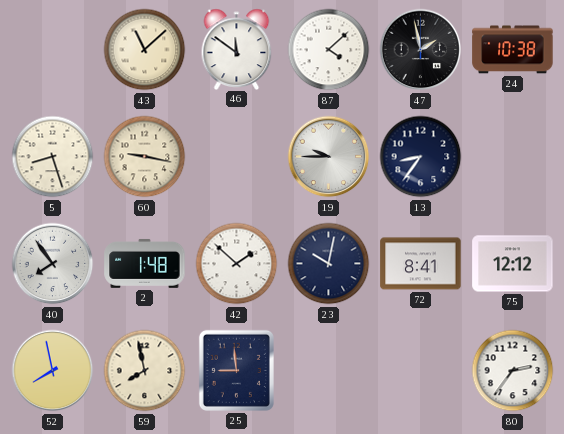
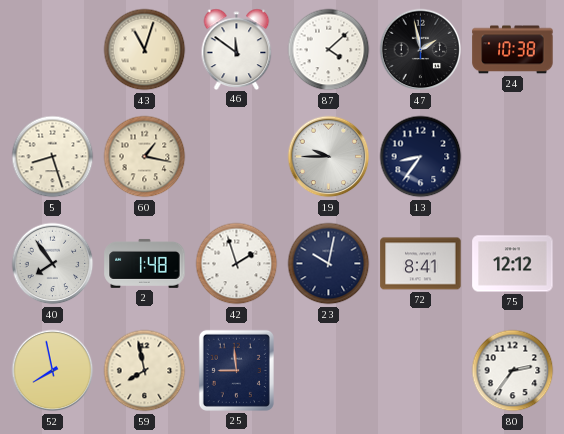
43: 11:08 -> 11:03
60: 9:17 -> 1:17
42: 1:52 -> 1:57
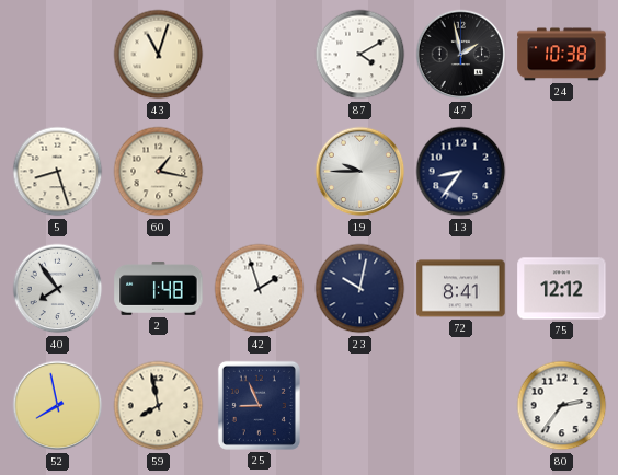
46: 11:51 -> none
87: 4:08 -> 4:10
25: 8:59 -> 8:56
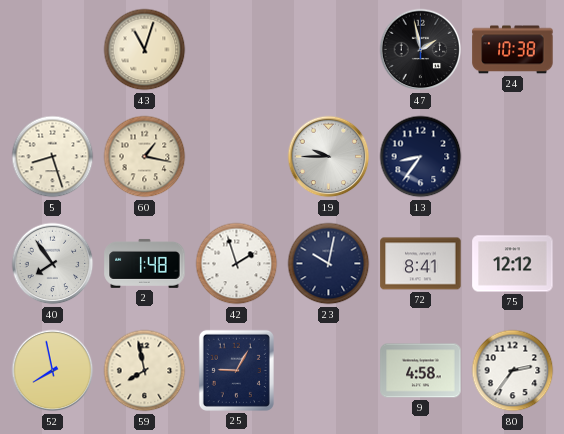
87: 4:10 -> none
25: 8:56 -> 9:05
9: none -> 4:58
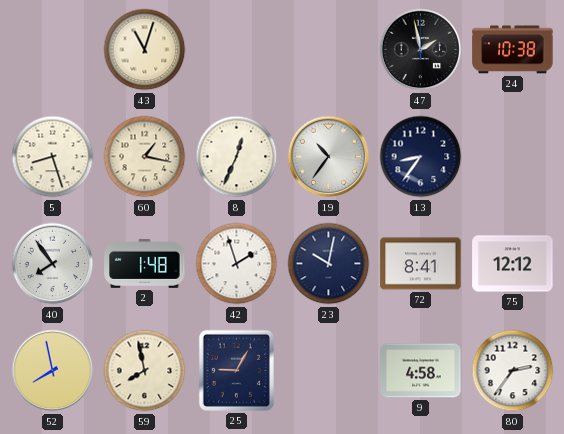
8: none -> 12:34
19: 9:45 -> 10:36
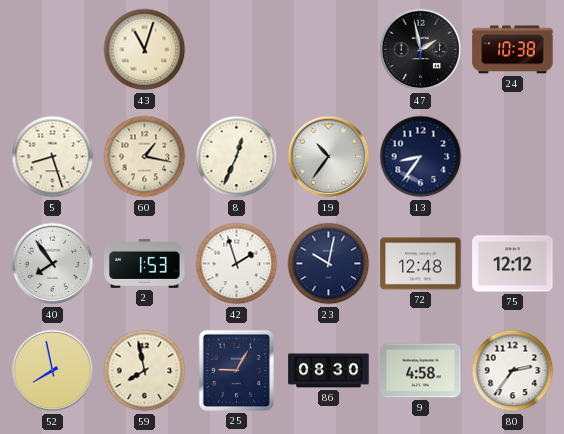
2: 1:48 -> 1:53
72: 8:41 -> 12:48
86: none -> 08:30
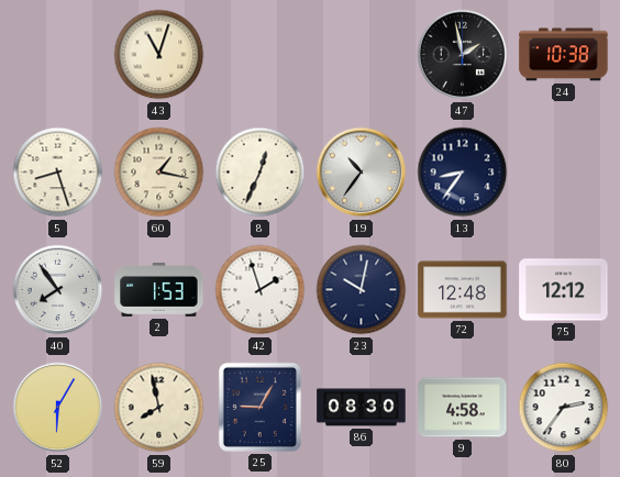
52: 7:58 -> 6:05
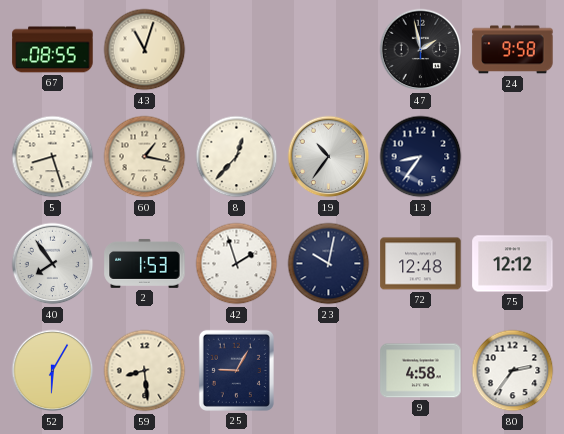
67: none -> 08:55
24: 10:38 -> 9:58
8: 12:34 -> 12:37
59: 7:58 -> 8:29
86: 08:30 -> none
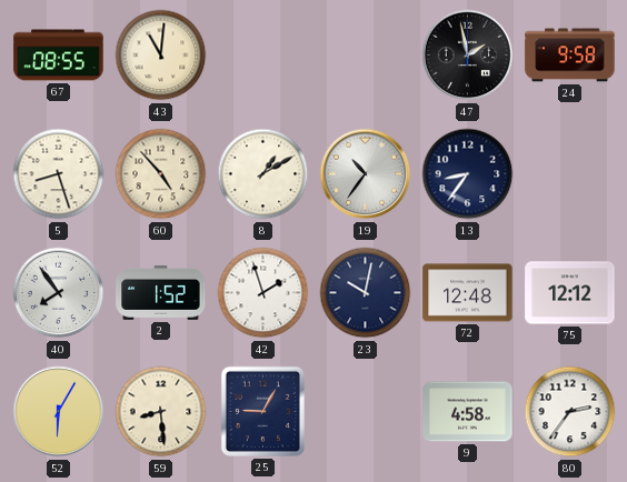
43: 11:03 -> 11:01
60: 1:17 -> 4:53
8: 12:37 -> 1:10
2: 1:53 -> 1:52
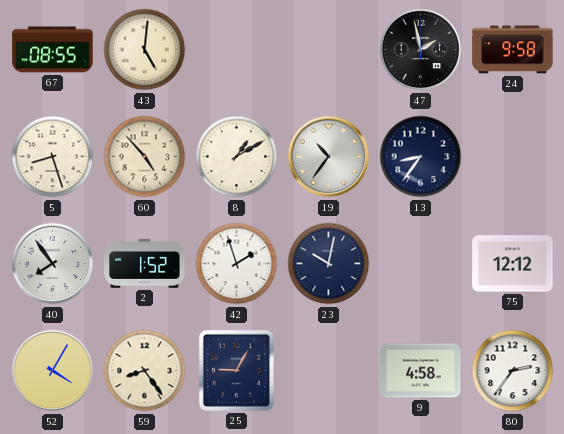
43: 11:01 -> 5:01
72: 12:48 -> none
52: 6:05 -> 4:05
59: 8:29 -> 8:24
